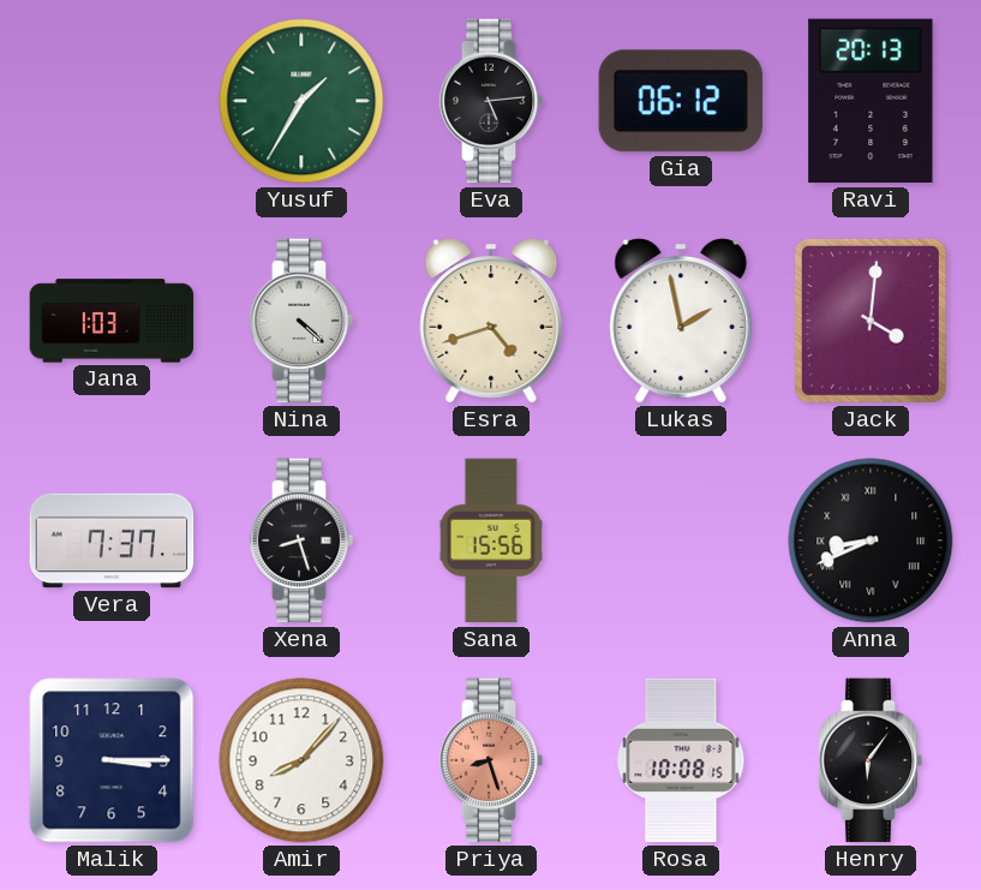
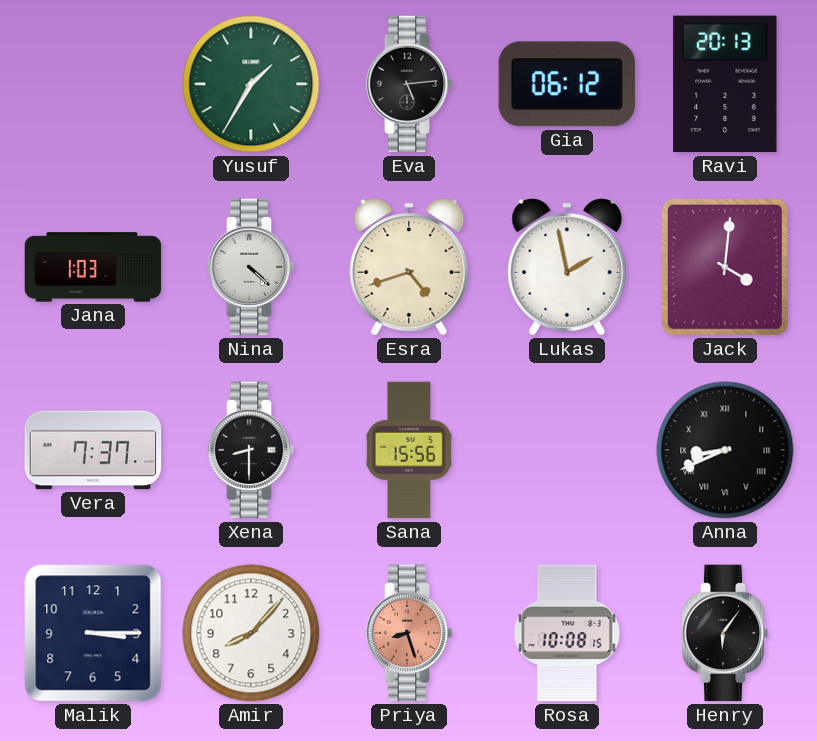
Xena: 8:27 -> 8:30
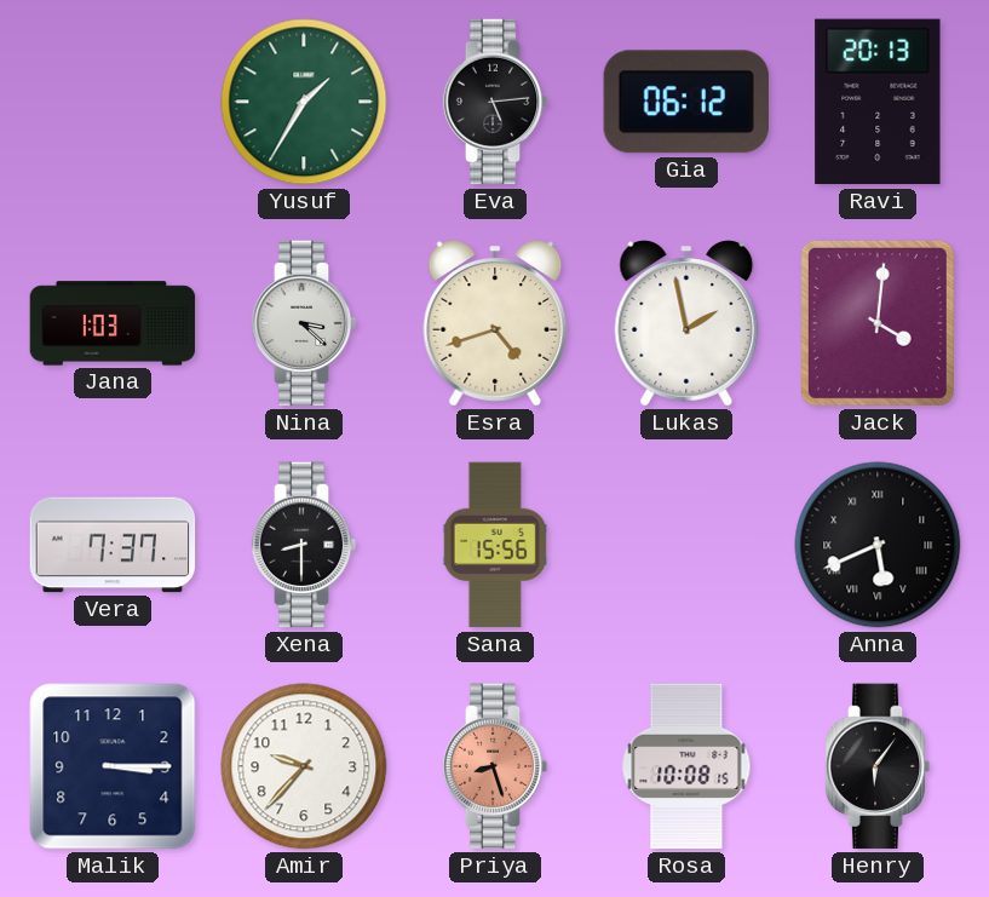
Nina: 4:22 -> 3:22
Anna: 8:41 -> 5:41
Amir: 8:07 -> 9:37
